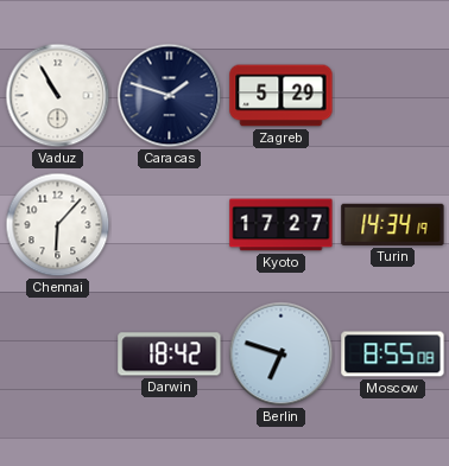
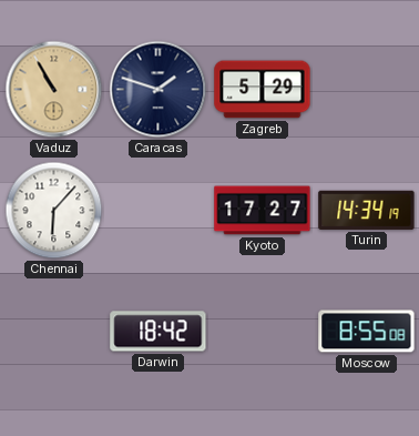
Vaduz dial: white -> champagne
Berlin: 6:48 -> none
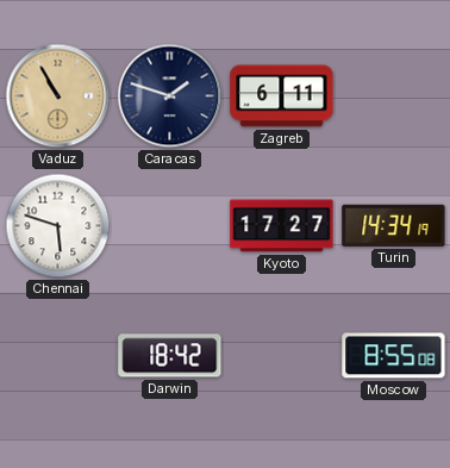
Zagreb: 5:29 -> 6:11
Chennai: 6:07 -> 5:48
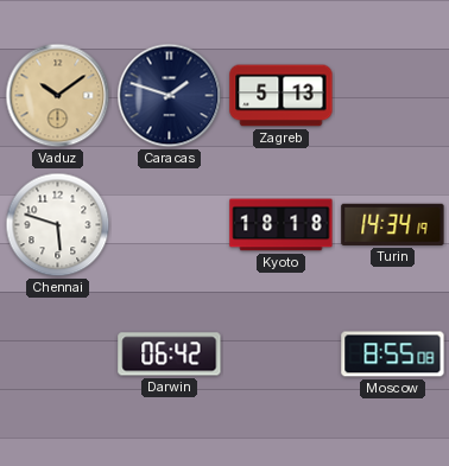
Vaduz: 10:55 -> 10:09
Zagreb: 6:11 -> 5:13
Kyoto: 17:27 -> 18:18
Darwin: 18:42 -> 06:42
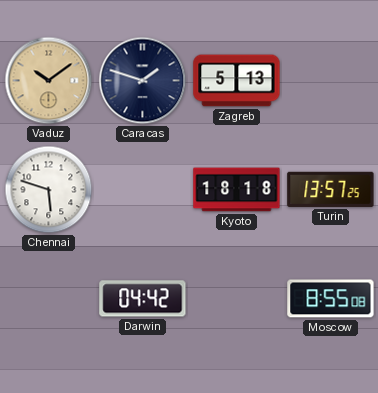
Turin: 14:34 -> 13:57
Darwin: 06:42 -> 04:42
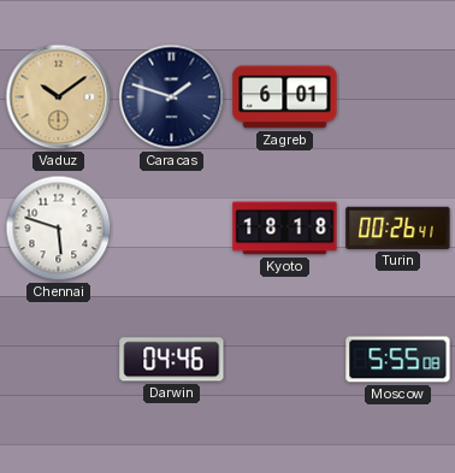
Zagreb: 5:13 -> 6:01
Turin: 13:57 -> 00:26
Darwin: 04:42 -> 04:46
Moscow: 8:55 -> 5:55
